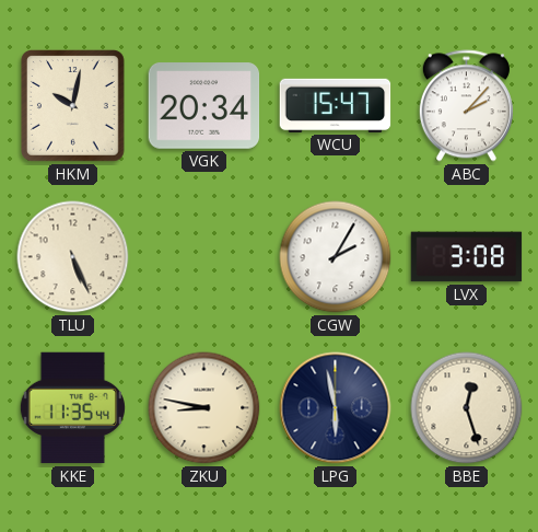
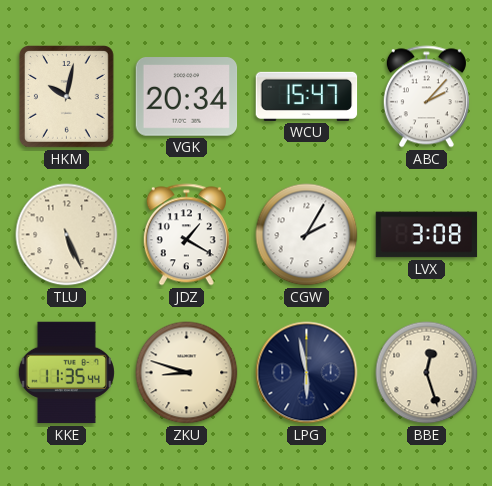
JDZ: none -> 1:20
ZKU: 8:47 -> 8:48
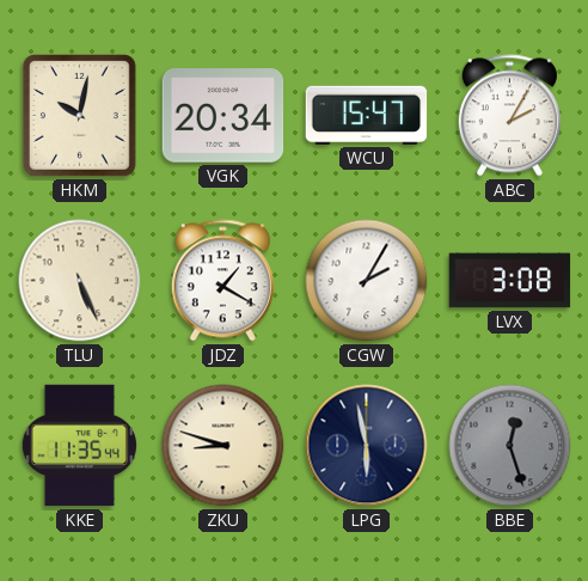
ABC: 2:07 -> 2:05
BBE dial: cream -> grey
